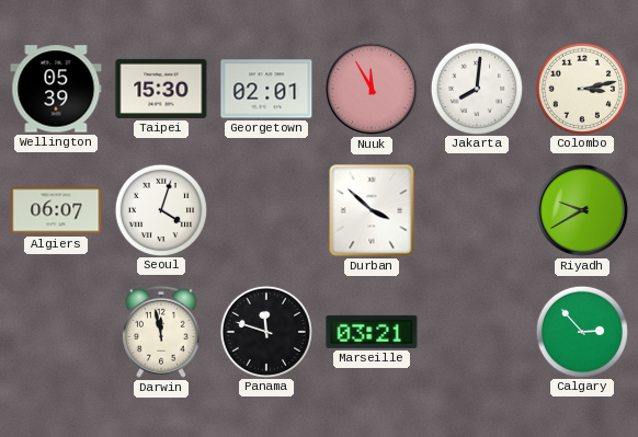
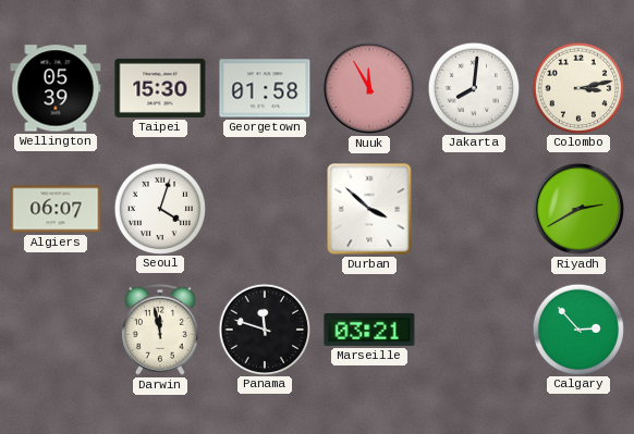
Georgetown: 02:01 -> 01:58
Riyadh: 9:40 -> 2:40
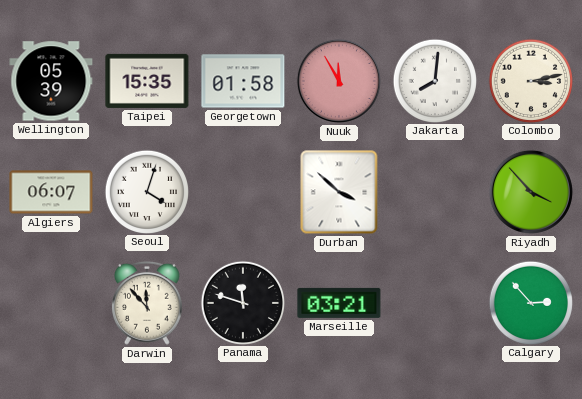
Taipei: 15:30 -> 15:35
Riyadh: 2:40 -> 3:53
Darwin: 11:58 -> 11:53
